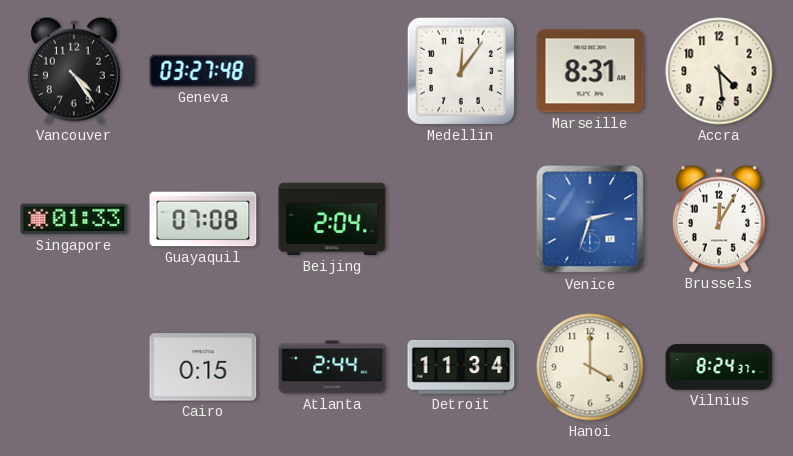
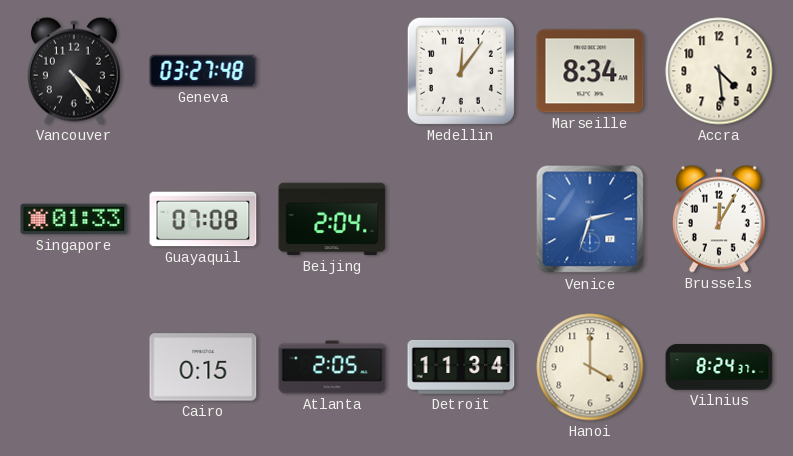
Marseille: 8:31 -> 8:34
Atlanta: 2:44 -> 2:05
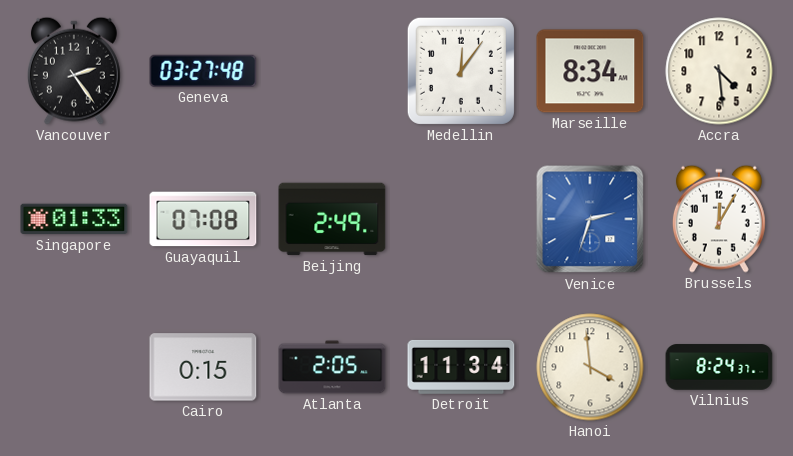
Vancouver: 4:24 -> 2:24
Beijing: 2:04 -> 2:49
Hanoi: 4:00 -> 3:59
